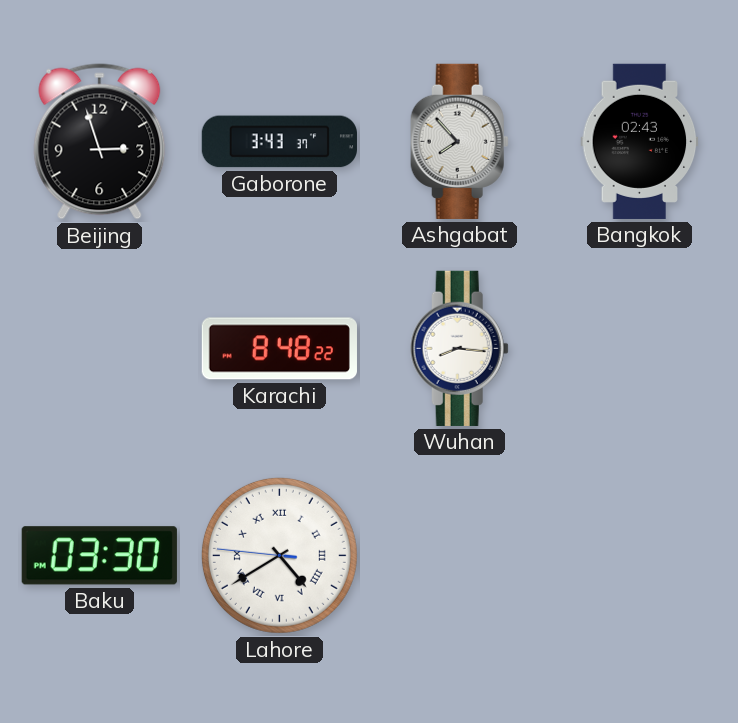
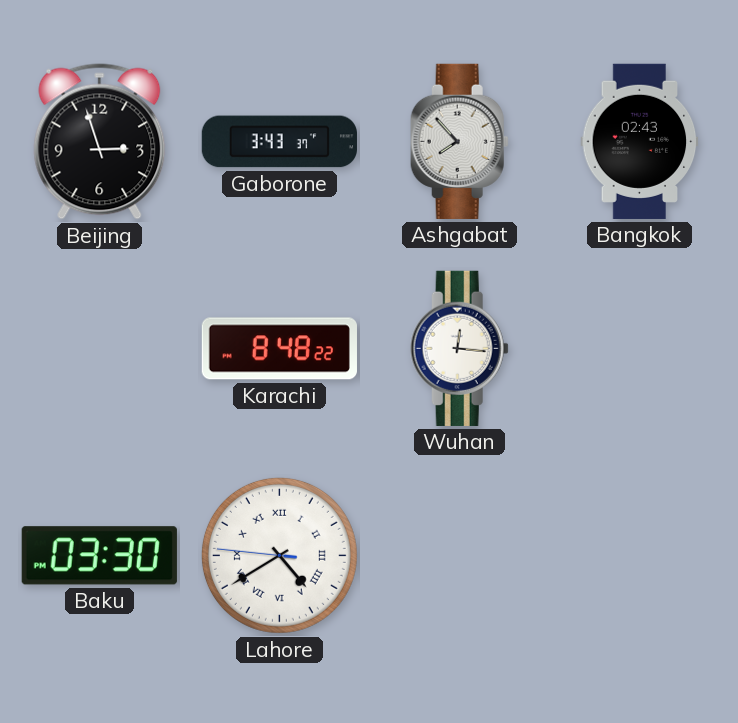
Wuhan: 8:16 -> 12:16
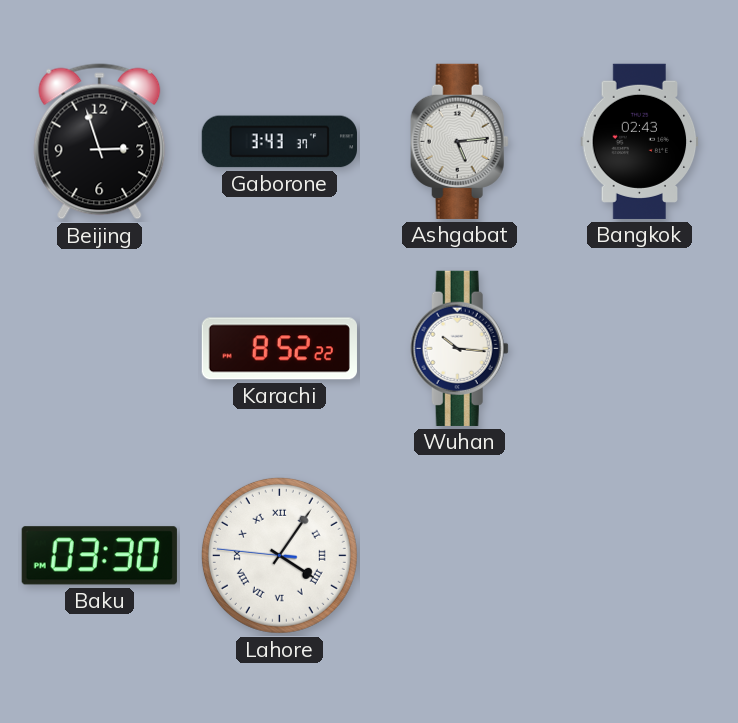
Ashgabat: 7:53 -> 5:14
Karachi: 8:48 -> 8:52
Wuhan: 12:16 -> 10:16
Lahore: 4:39 -> 4:05
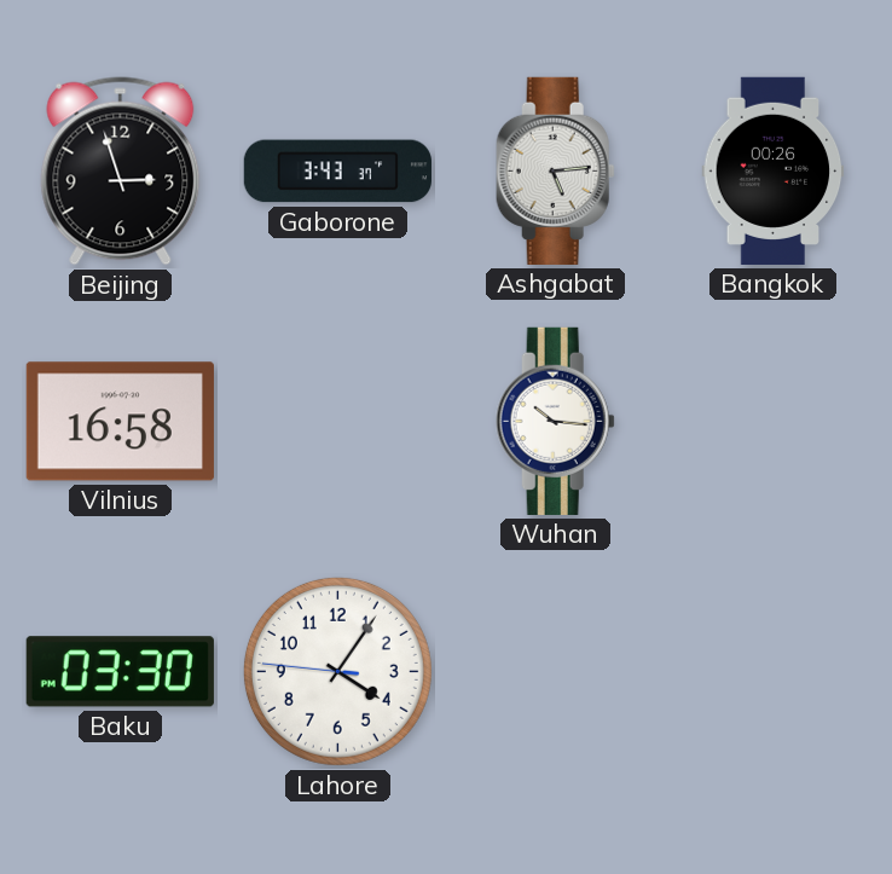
Bangkok: 02:43 -> 00:26
Vilnius: none -> 16:58
Karachi: 8:52 -> none
Lahore numerals: Roman -> Arabic
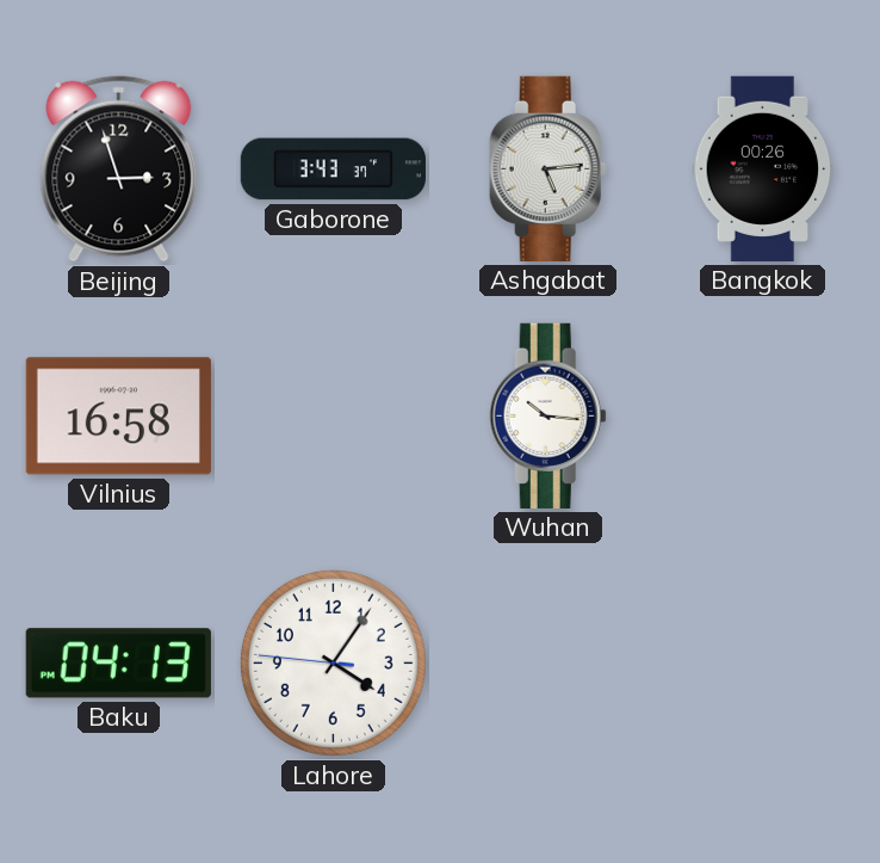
Baku: 03:30 -> 04:13
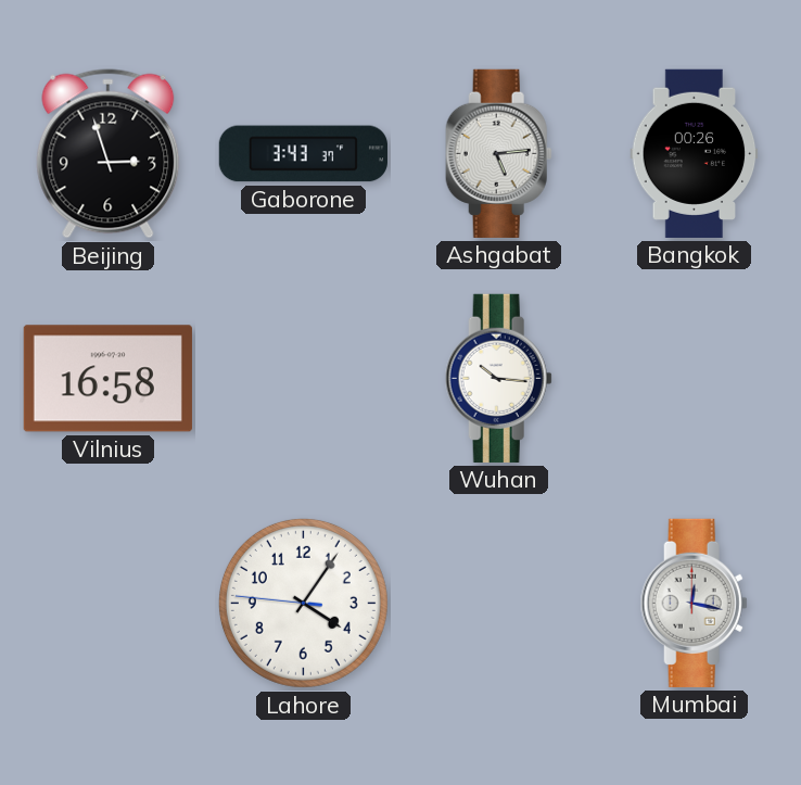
Baku: 04:13 -> none
Mumbai: none -> 12:17
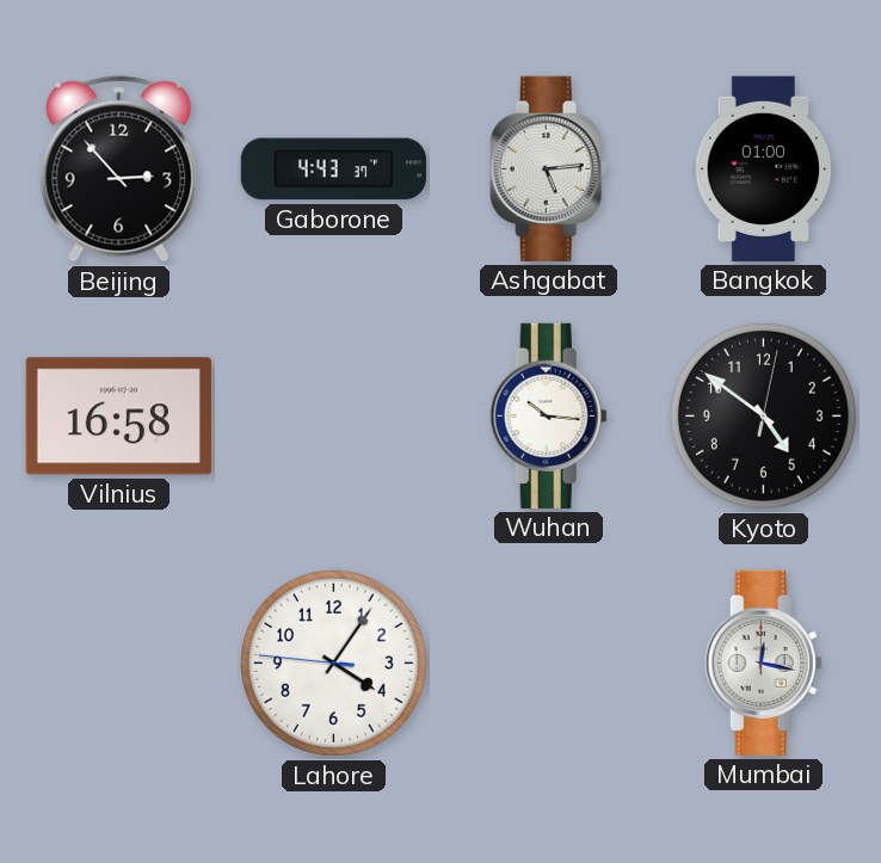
Beijing: 2:57 -> 2:53
Gaborone: 3:43 -> 4:43
Bangkok: 00:26 -> 01:00
Kyoto: none -> 4:51
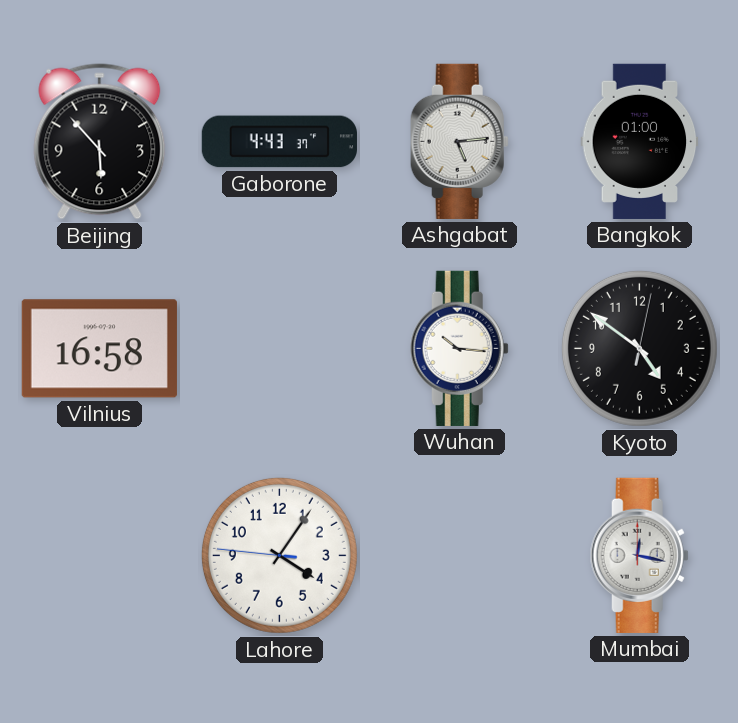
Beijing: 2:53 -> 5:53
